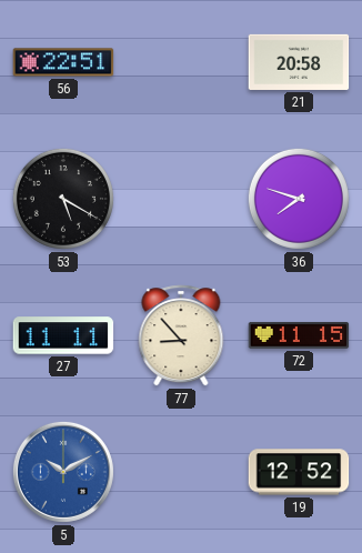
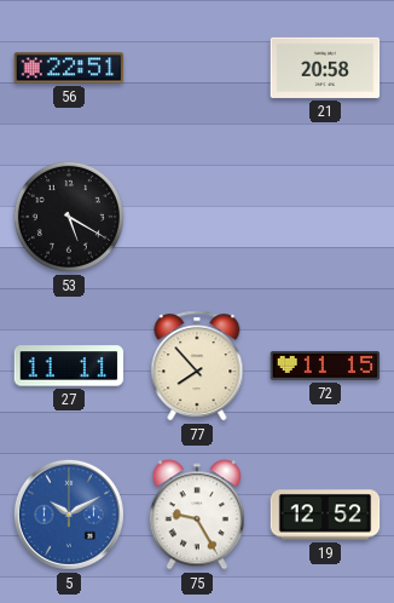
36: 7:48 -> none
77: 8:53 -> 7:53
75: none -> 9:25
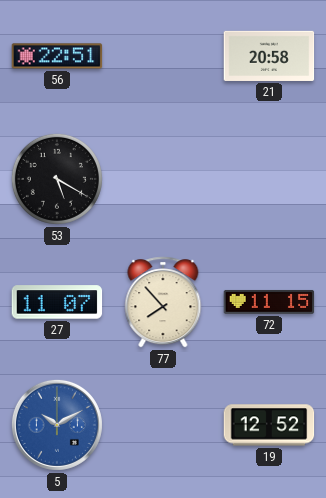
27: 11:11 -> 11:07
75: 9:25 -> none
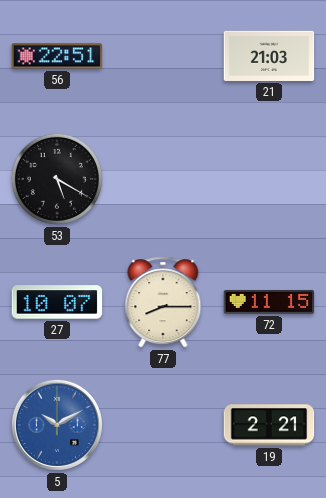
21: 20:58 -> 21:03
27: 11:07 -> 10:07
77: 7:53 -> 8:15
19: 12:52 -> 2:21
